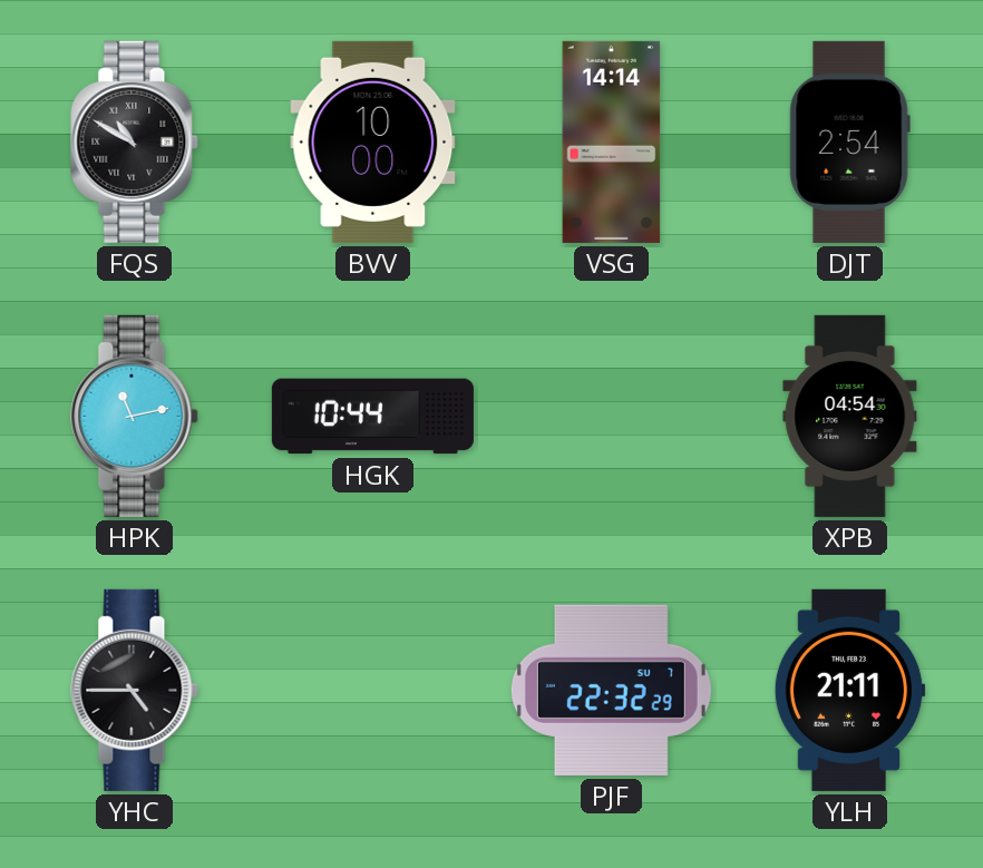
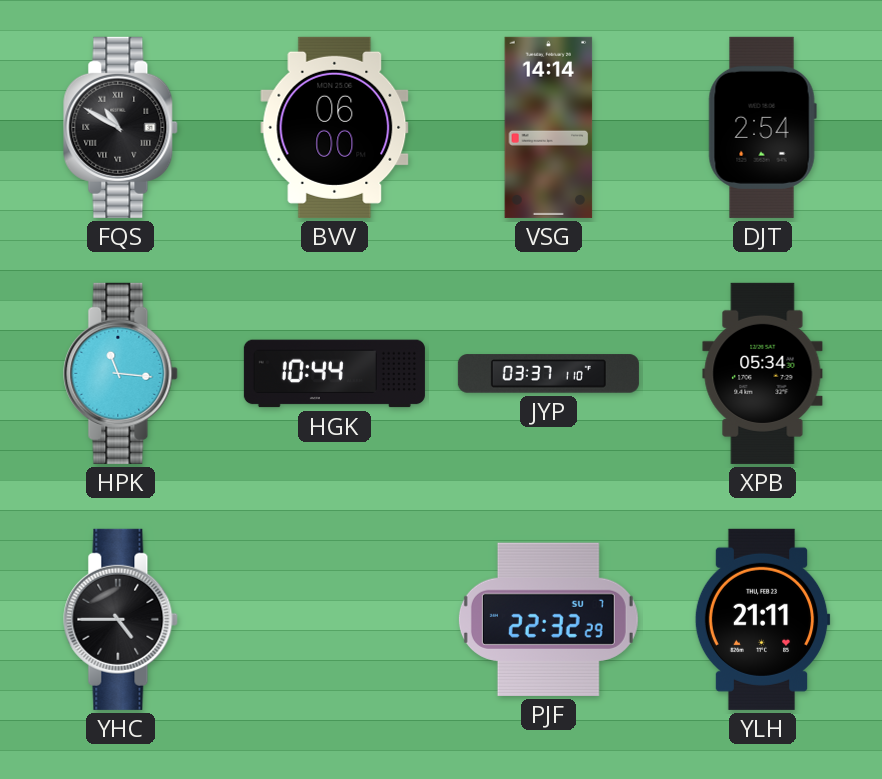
BVV: 10:00 -> 06:00
HPK: 11:13 -> 11:16
JYP: none -> 03:37
XPB: 04:54 -> 05:34
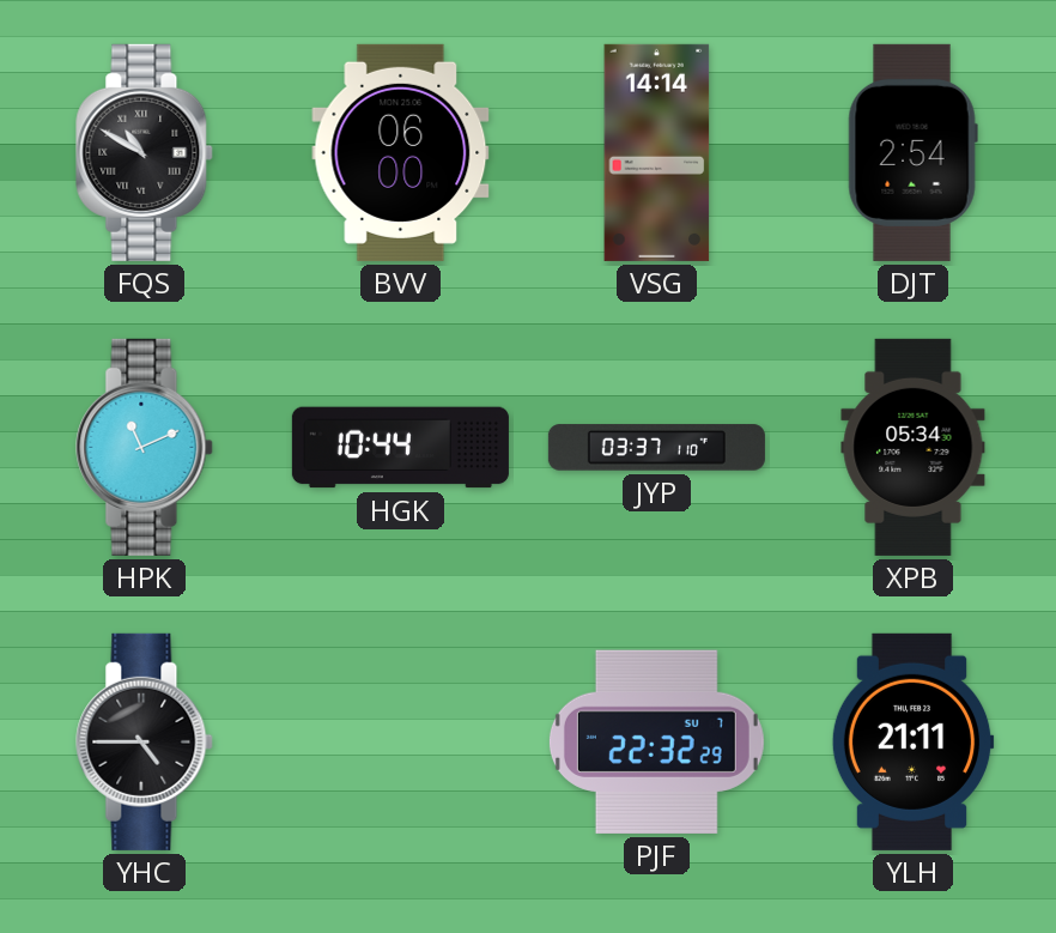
HPK: 11:16 -> 11:11
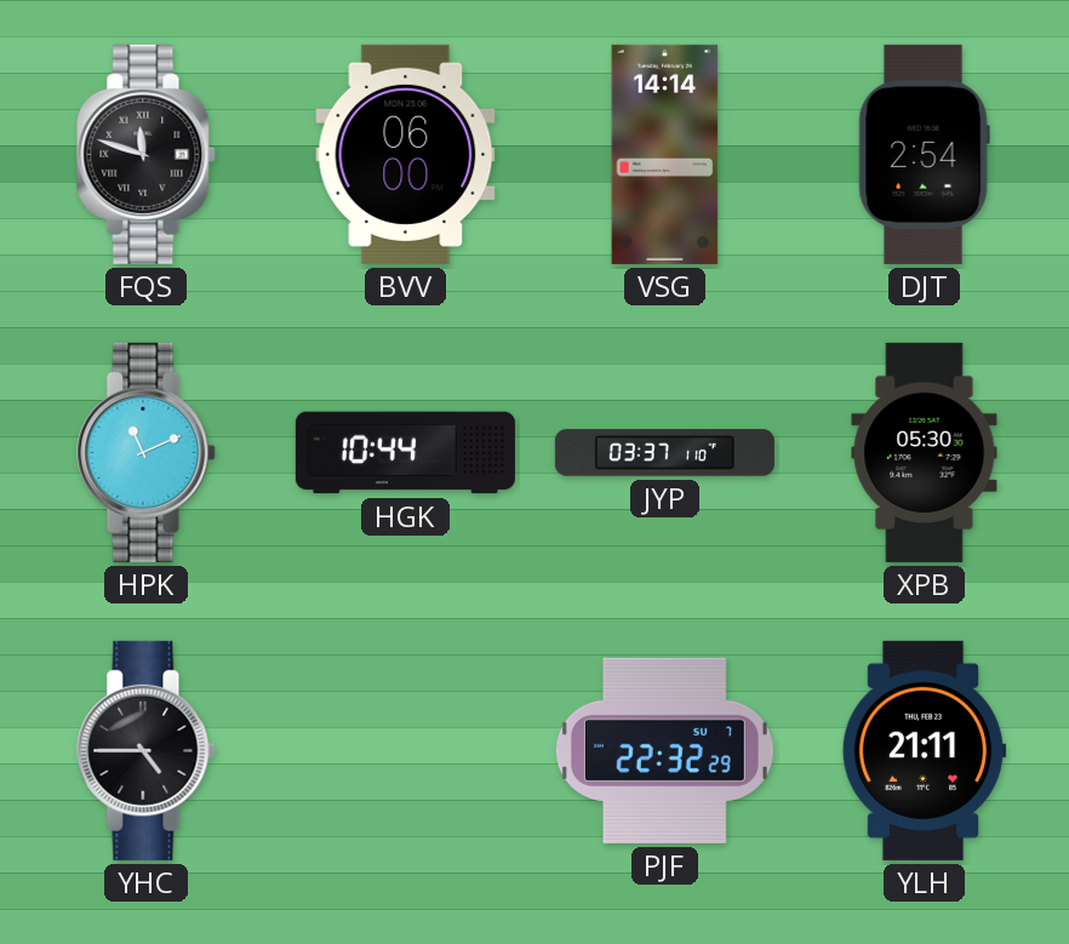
FQS: 10:50 -> 11:48
XPB: 05:34 -> 05:30
